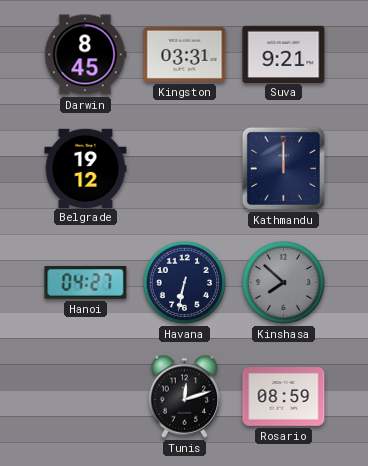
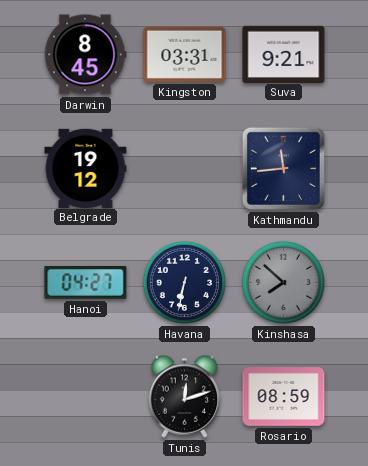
Kathmandu: 12:00 -> 11:44
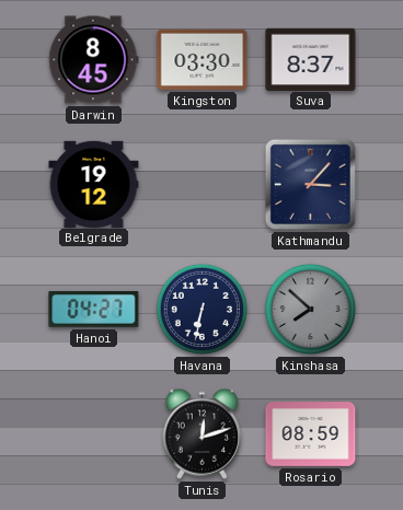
Kingston: 03:31 -> 03:30
Suva: 9:21 -> 8:37
Kathmandu: 11:44 -> 3:07
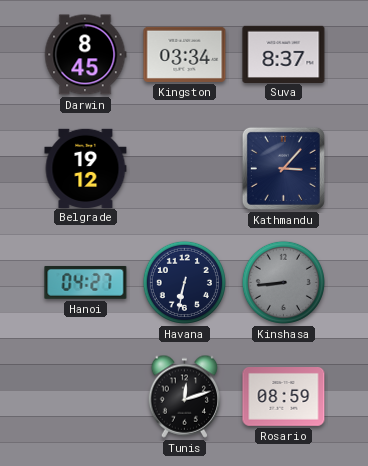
Kingston: 03:30 -> 03:34
Kinshasa: 7:52 -> 8:44
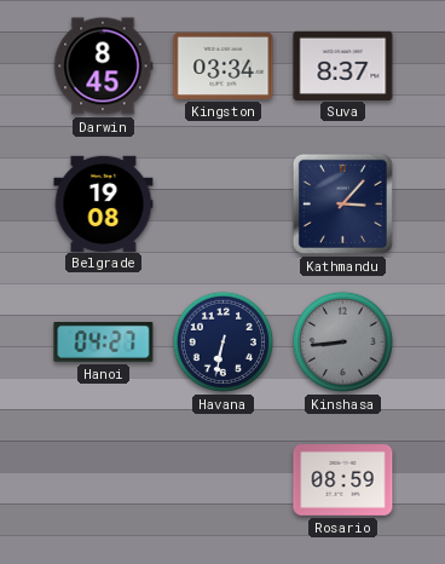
Belgrade: 19:12 -> 19:08
Tunis: 12:12 -> none
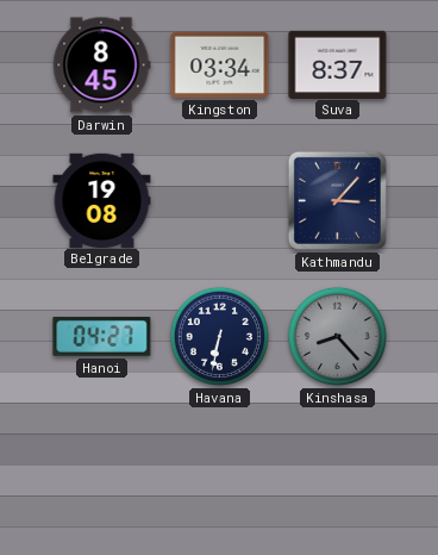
Kinshasa: 8:44 -> 8:23
Rosario: 08:59 -> none
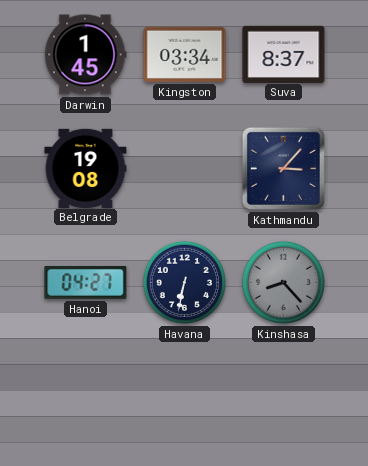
Darwin: 8:45 -> 1:45
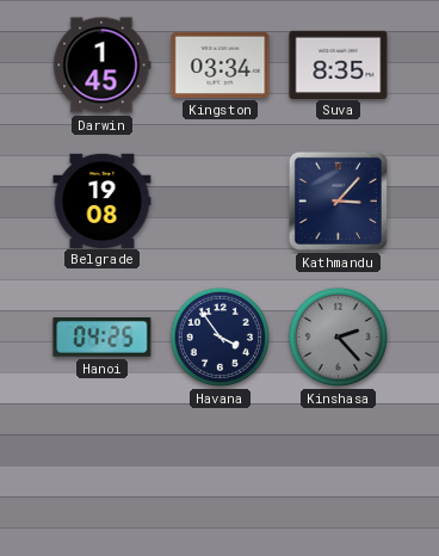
Suva: 8:37 -> 8:35
Hanoi: 04:27 -> 04:25
Havana: 6:32 -> 3:54
Kinshasa: 8:23 -> 2:23
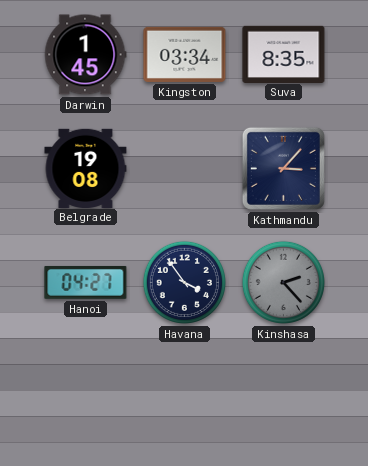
Hanoi: 04:25 -> 04:27
